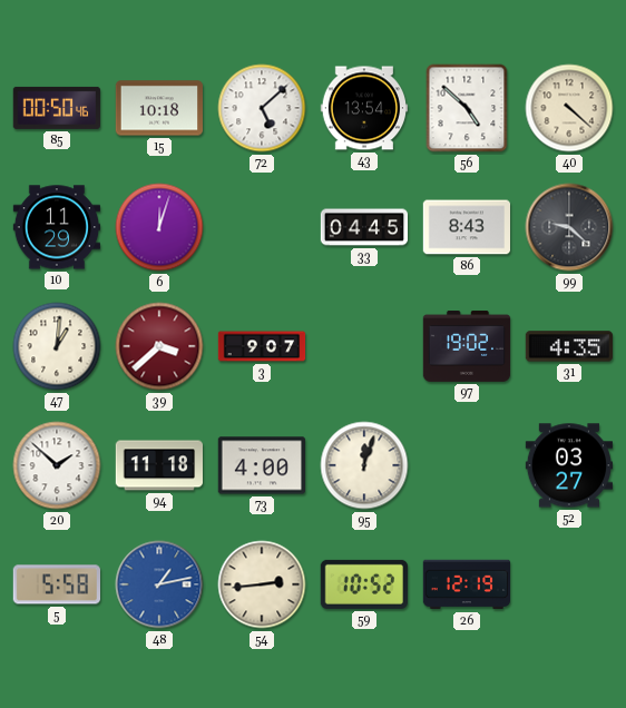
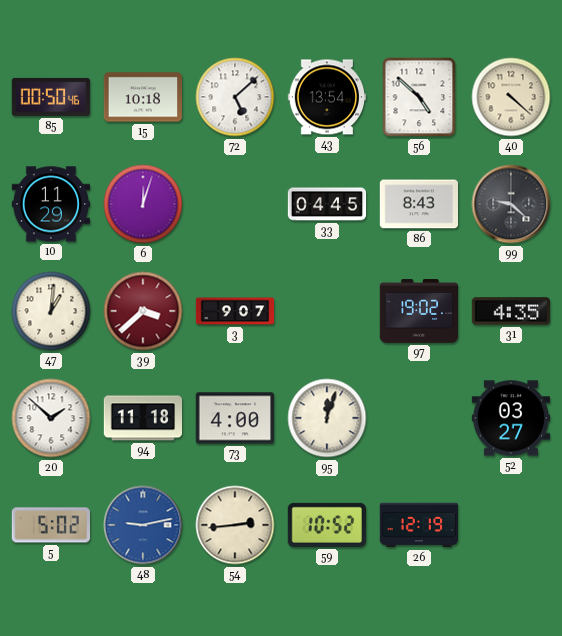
5: 5:58 -> 5:02
48: 1:13 -> 9:13
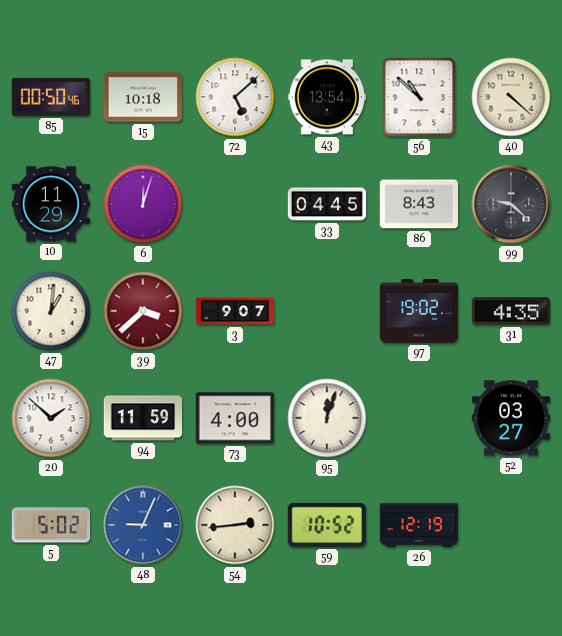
56: 4:52 -> 10:52
94: 11:18 -> 11:59
48: 9:13 -> 9:04
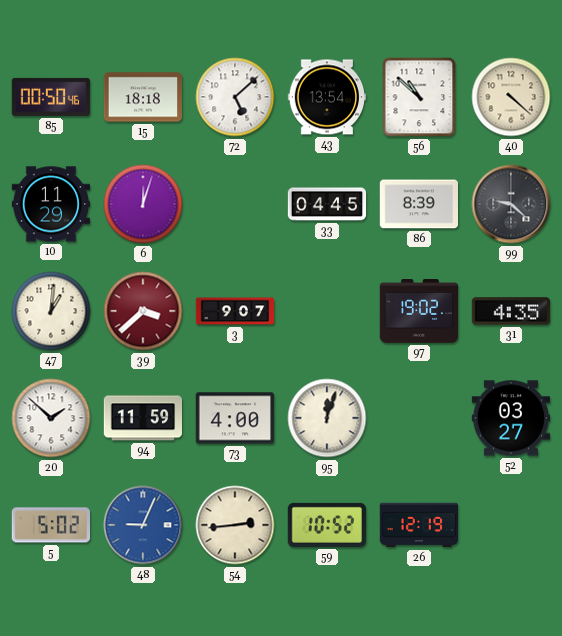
15: 10:18 -> 18:18
86: 8:43 -> 8:39
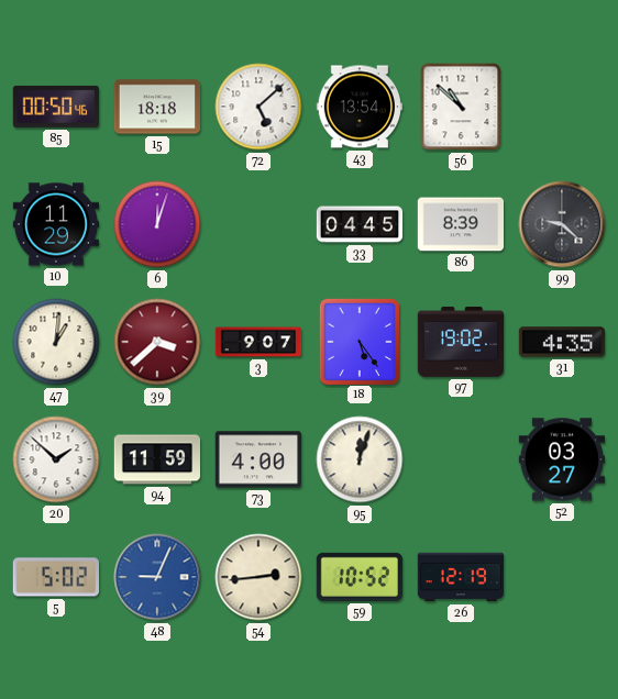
40: 4:22 -> none
18: none -> 5:24
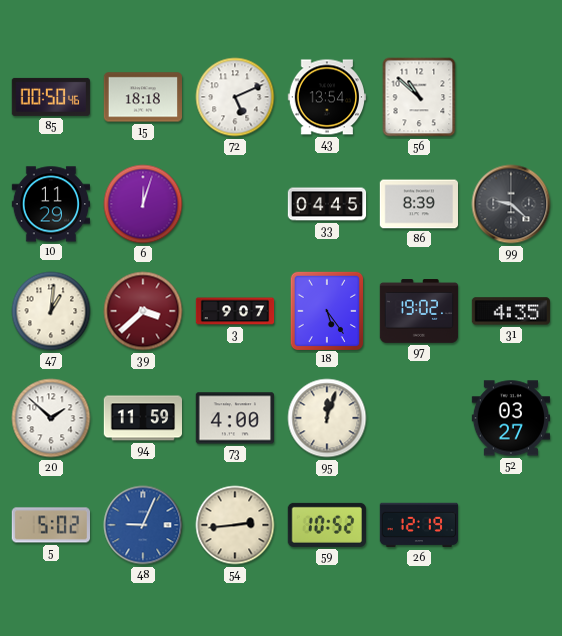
72: 5:08 -> 5:11
